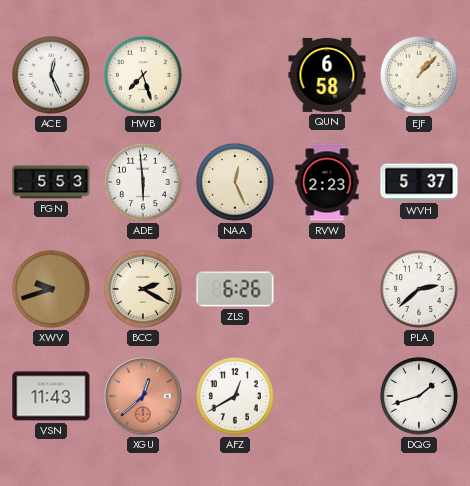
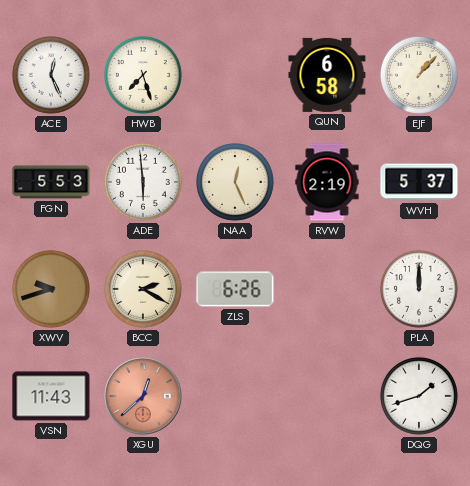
RVW: 2:23 -> 2:19
PLA: 2:38 -> 12:00
AFZ: 12:40 -> none
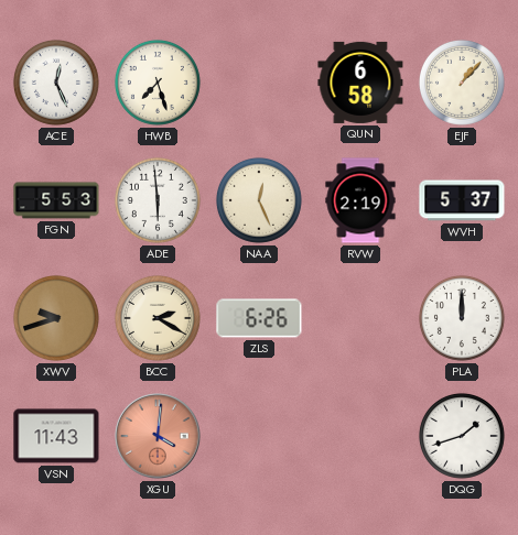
XGU: 12:38 -> 4:01
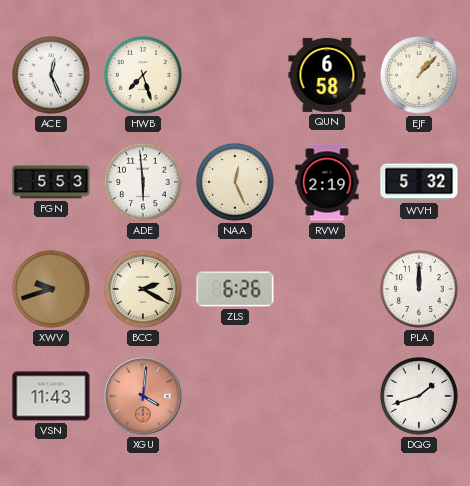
WVH: 5:37 -> 5:32
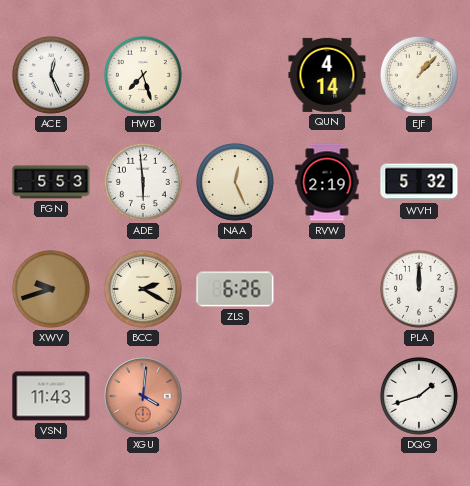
QUN: 6:58 -> 4:14
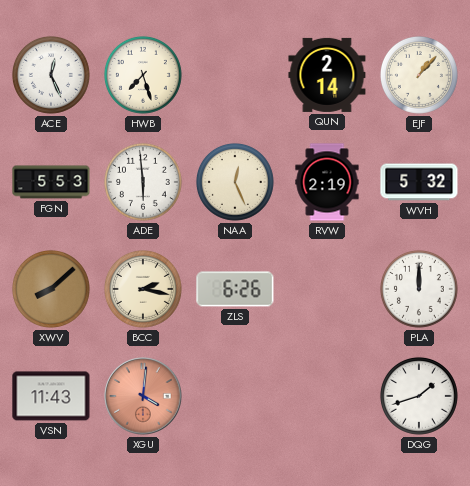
QUN: 4:14 -> 2:14
XWV: 9:42 -> 8:08
BCC: 2:20 -> 2:17
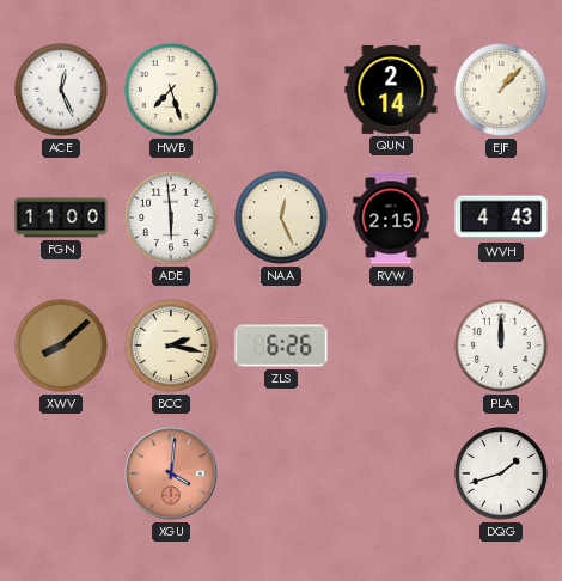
FGN: 5:53 -> 11:00
RVW: 2:19 -> 2:15
WVH: 5:32 -> 4:43
VSN: 11:43 -> none
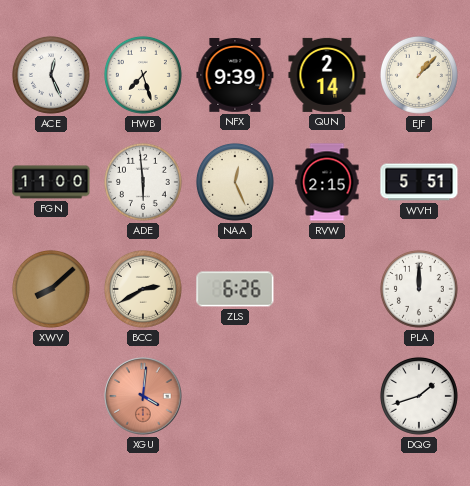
NFX: none -> 9:39
WVH: 4:43 -> 5:51
BCC: 2:17 -> 2:40
